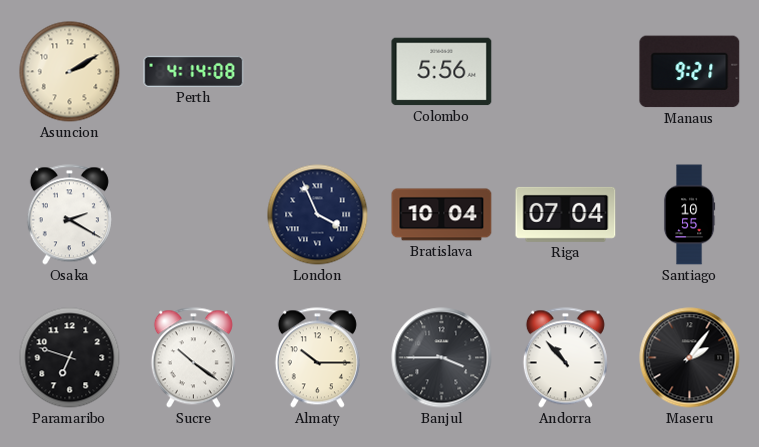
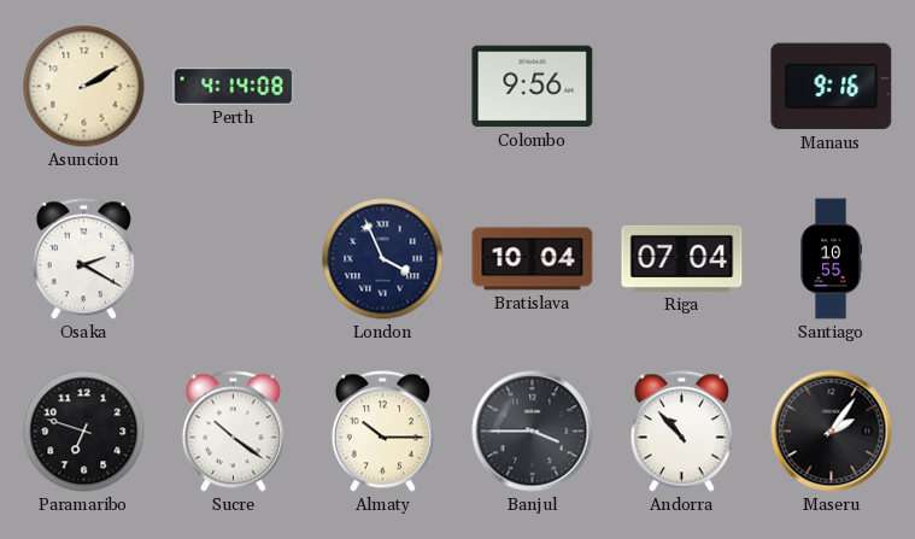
Colombo: 5:56 -> 9:56
Manaus: 9:21 -> 9:16
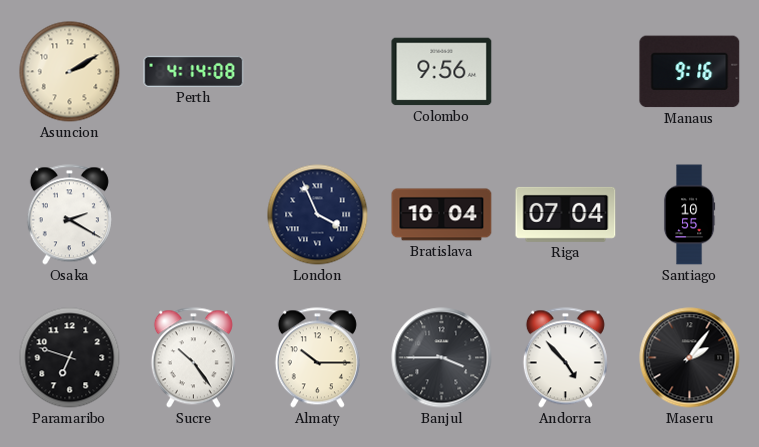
Sucre: 10:21 -> 10:24
Andorra: 10:53 -> 4:53
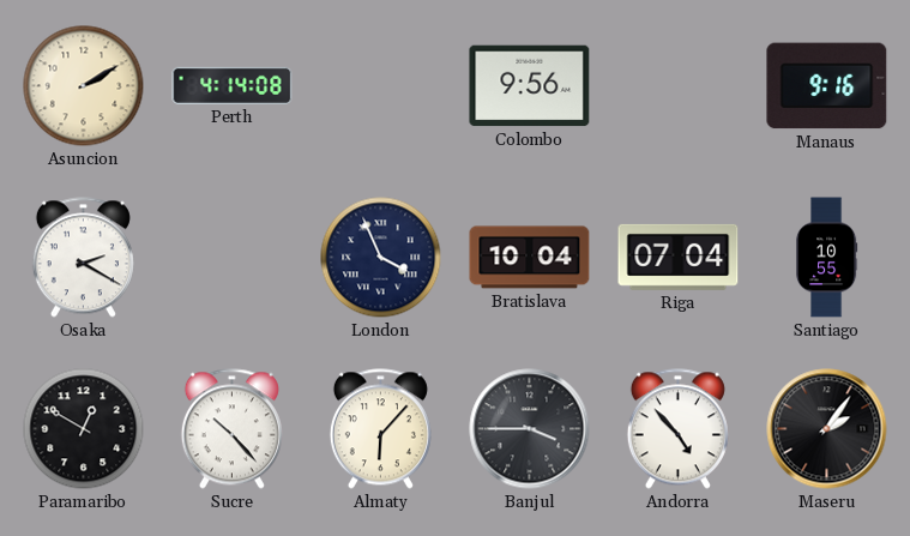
Paramaribo: 6:48 -> 12:50
Sucre: 10:24 -> 10:23
Almaty: 10:15 -> 6:07
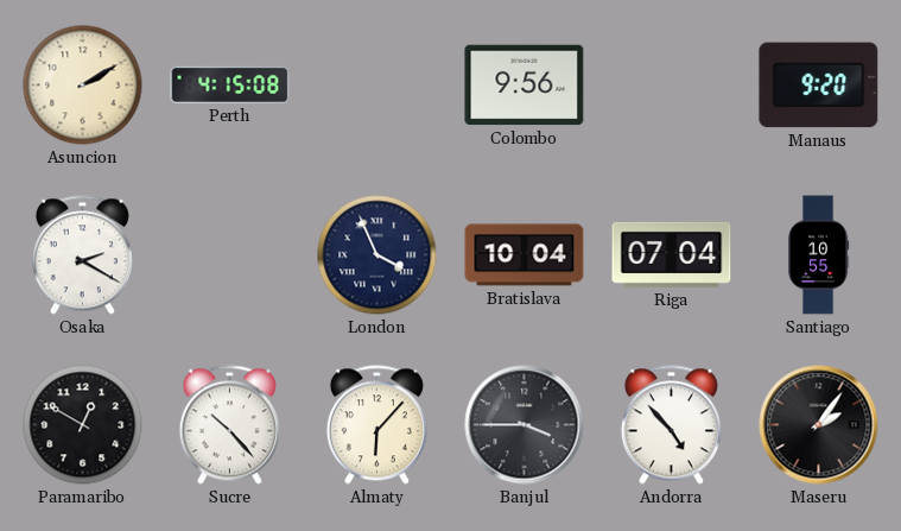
Perth: 4:14 -> 4:15
Manaus: 9:16 -> 9:20
